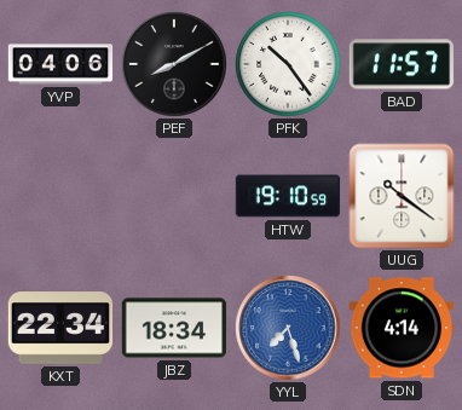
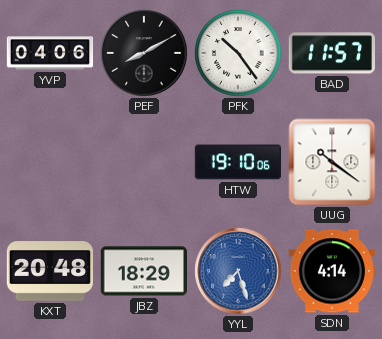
HTW: 19:10:59 -> 19:10:06
KXT: 22:34 -> 20:48
JBZ: 18:34 -> 18:29
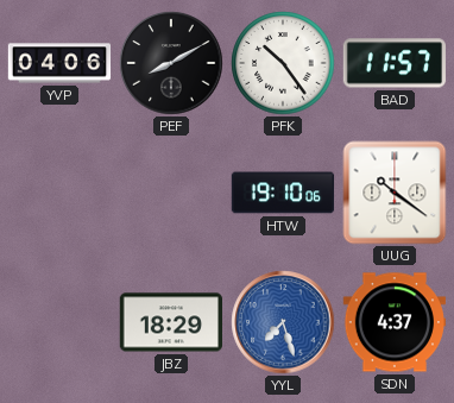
KXT: 20:48 -> none
SDN: 4:14 -> 4:37
